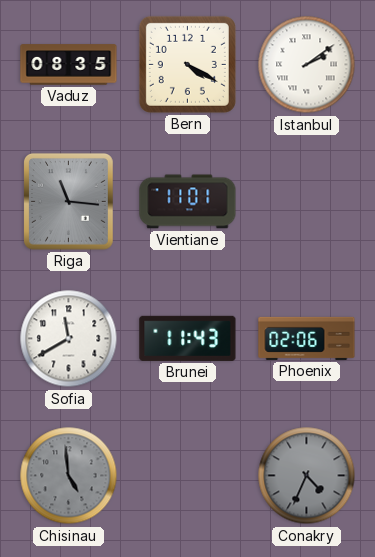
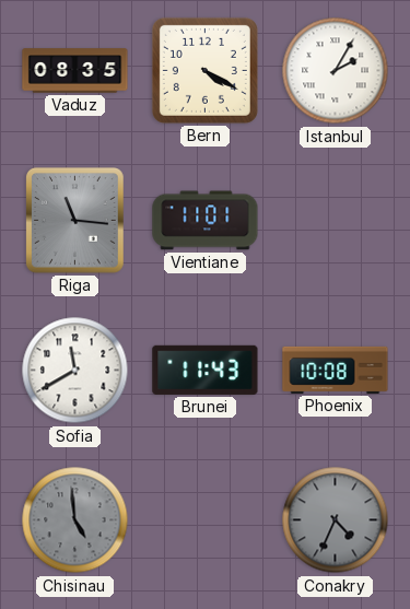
Istanbul: 2:09 -> 2:05
Phoenix: 02:06 -> 10:08
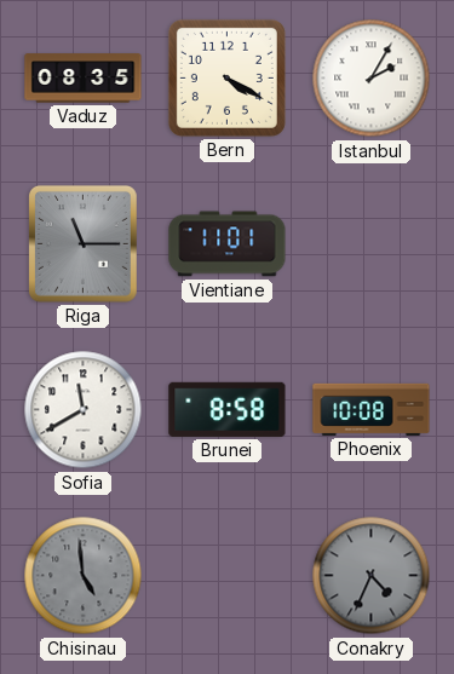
Riga: 11:16 -> 11:15
Brunei: 11:43 -> 8:58
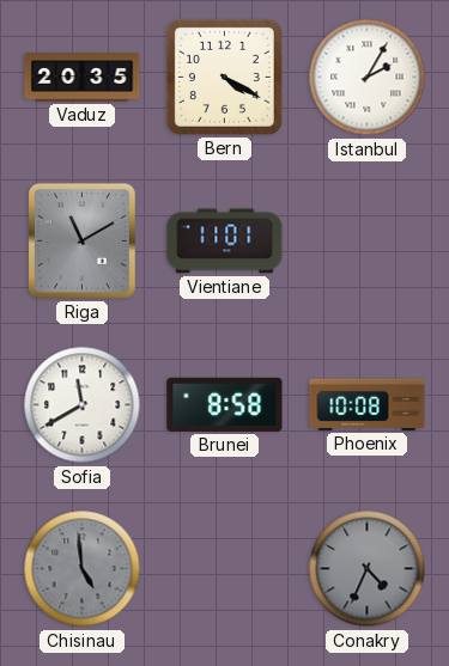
Vaduz: 08:35 -> 20:35
Riga: 11:15 -> 11:10
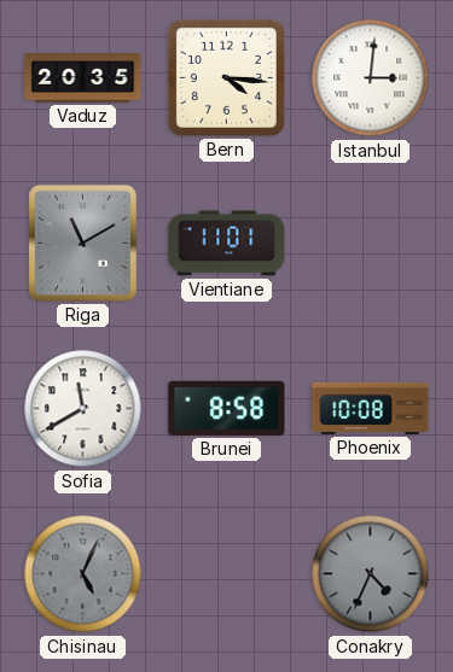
Bern: 4:20 -> 4:16
Istanbul: 2:05 -> 3:01
Chisinau: 4:59 -> 5:04
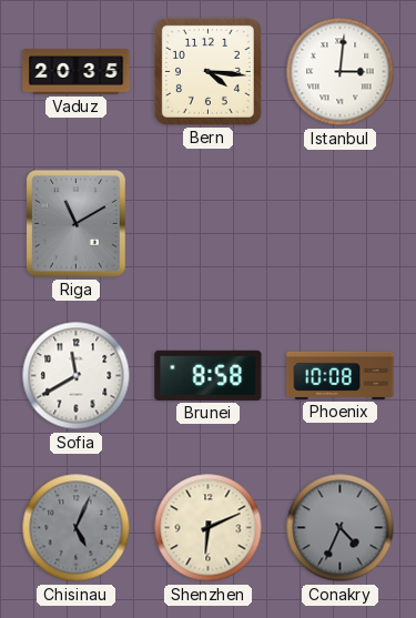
Vientiane: 11:01 -> none
Shenzhen: none -> 6:11
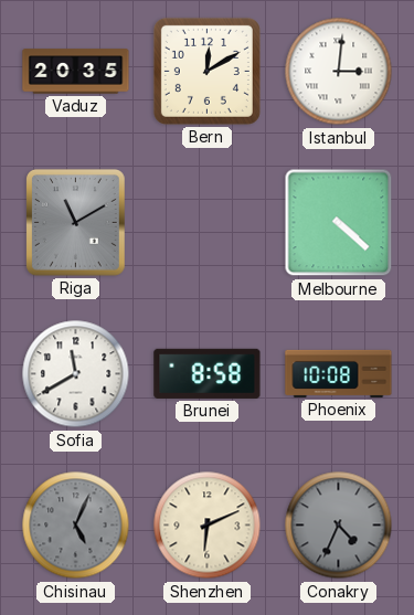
Bern: 4:16 -> 12:10
Melbourne: none -> 4:22
